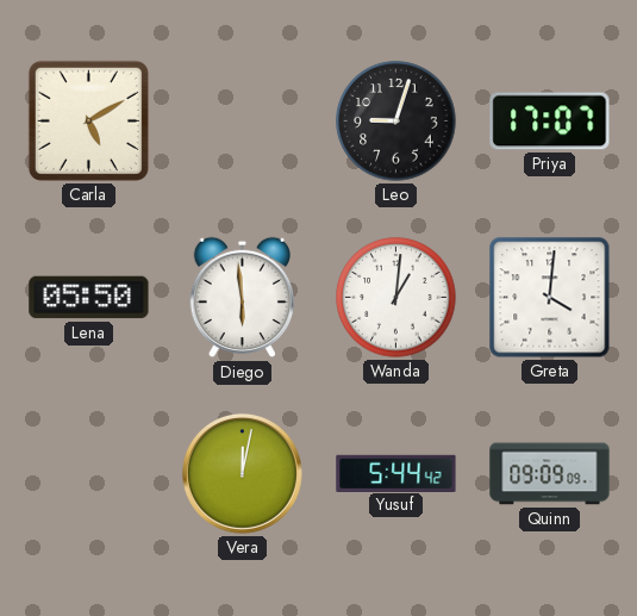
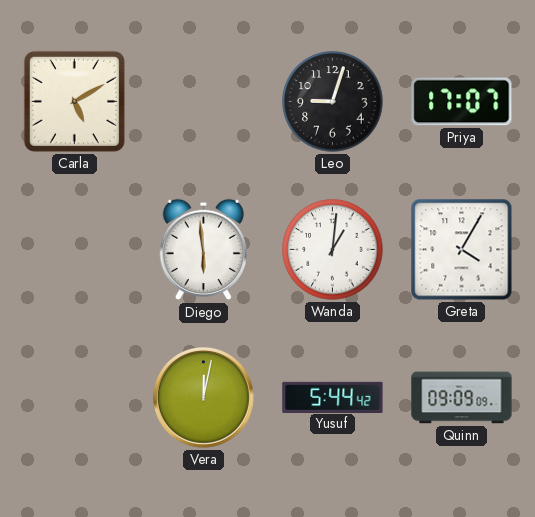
Lena: 05:50 -> none
Greta: 4:01 -> 4:05
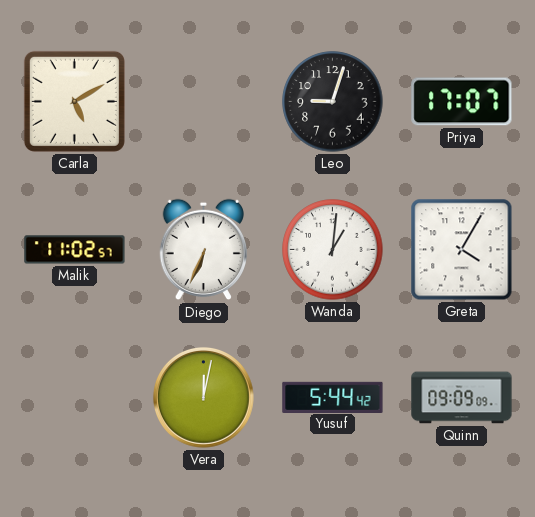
Malik: none -> 11:02
Diego: 5:59 -> 6:34
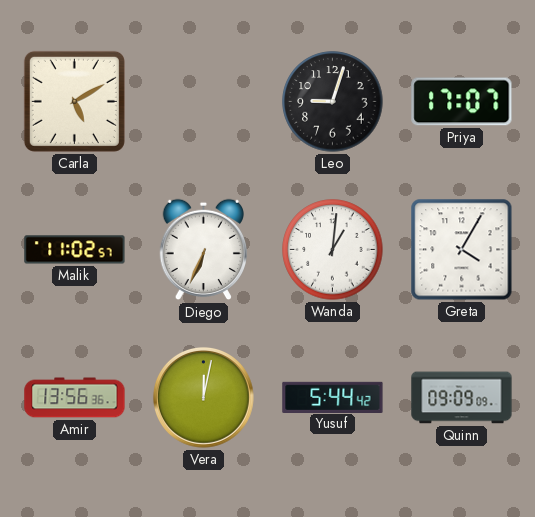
Amir: none -> 13:56
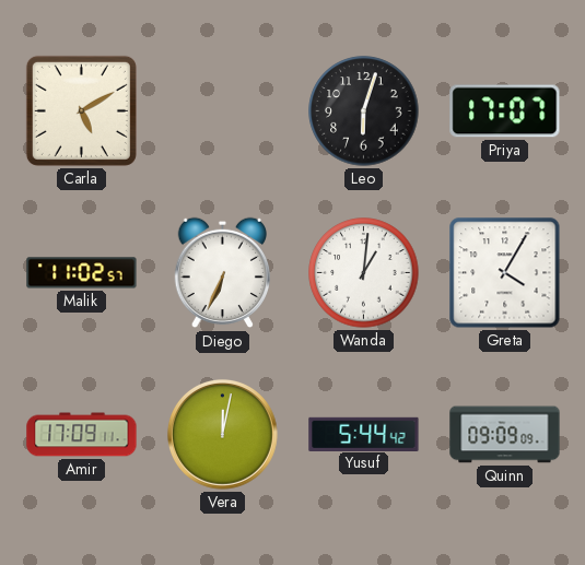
Leo: 9:03 -> 6:03
Amir: 13:56 -> 17:09
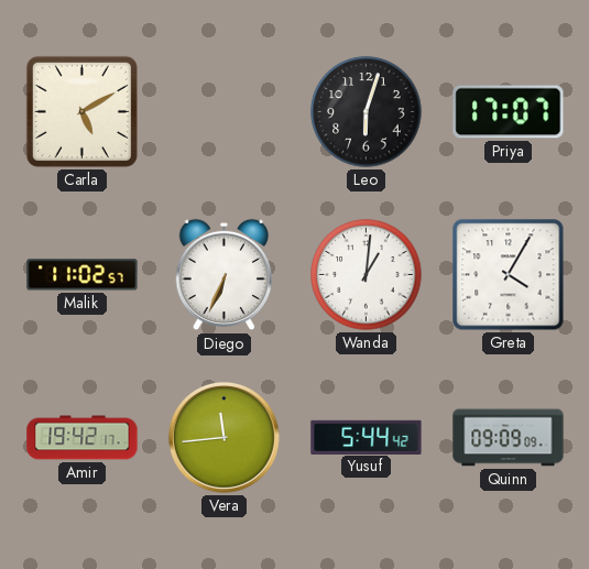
Amir: 17:09 -> 19:42
Vera: 12:02 -> 11:44
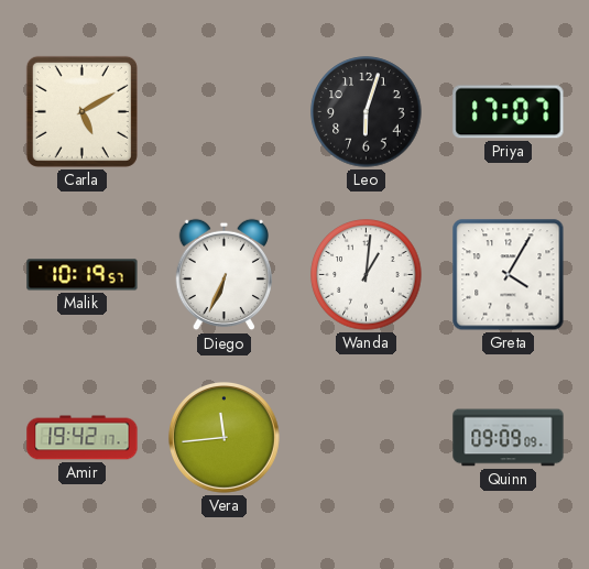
Malik: 11:02 -> 10:19
Yusuf: 5:44 -> none
